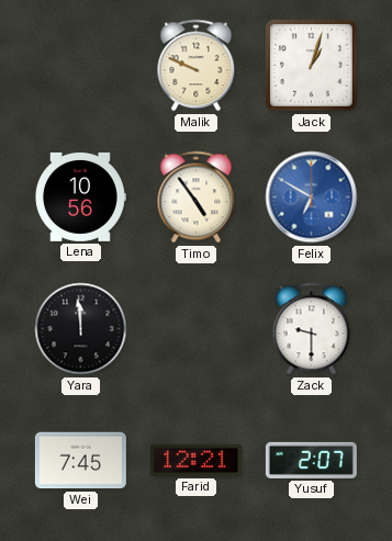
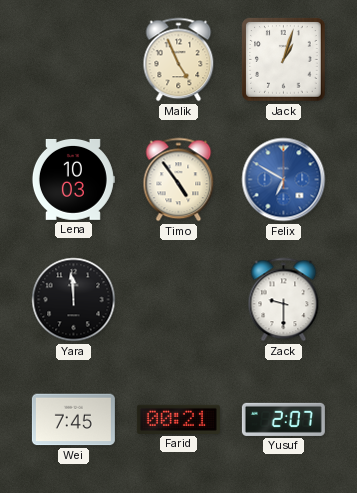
Malik: 9:49 -> 4:56
Lena: 10:56 -> 10:03
Farid: 12:21 -> 00:21
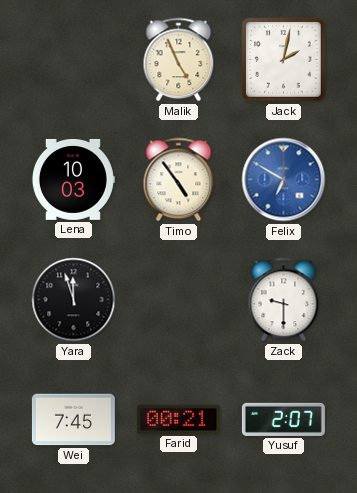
Jack: 1:03 -> 2:02
Yara: 11:59 -> 11:57
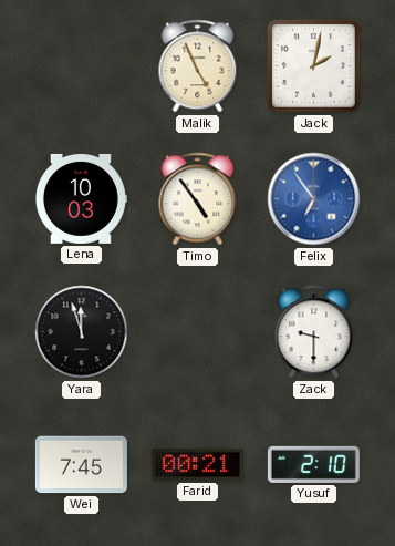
Felix: 6:50 -> 6:54
Yusuf: 2:07 -> 2:10
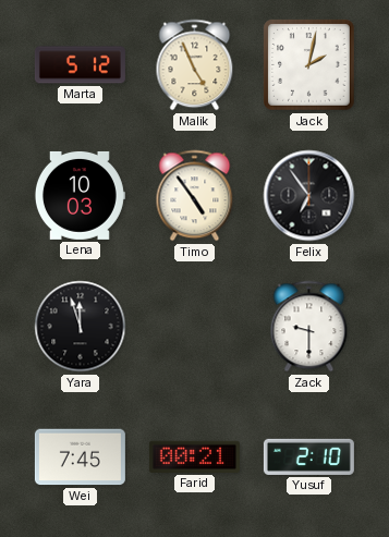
Marta: none -> 5:12
Felix dial: blue -> black
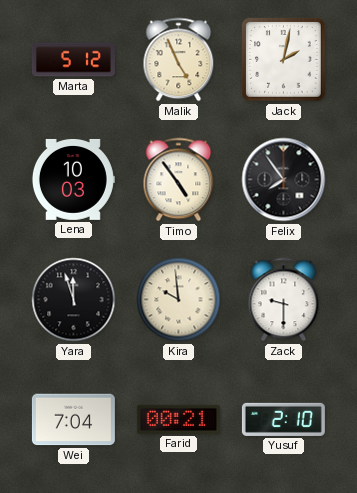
Felix: 6:54 -> 7:54
Kira: none -> 9:59
Wei: 7:45 -> 7:04
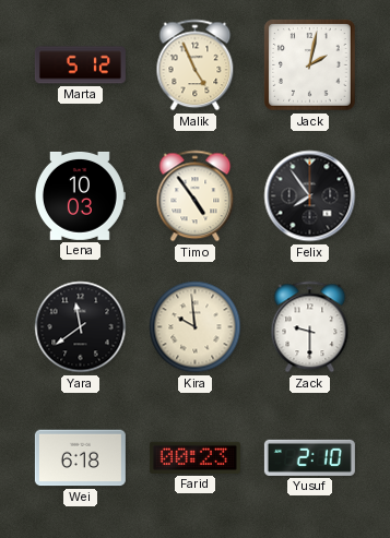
Yara: 11:57 -> 11:39
Wei: 7:04 -> 6:18
Farid: 00:21 -> 00:23
